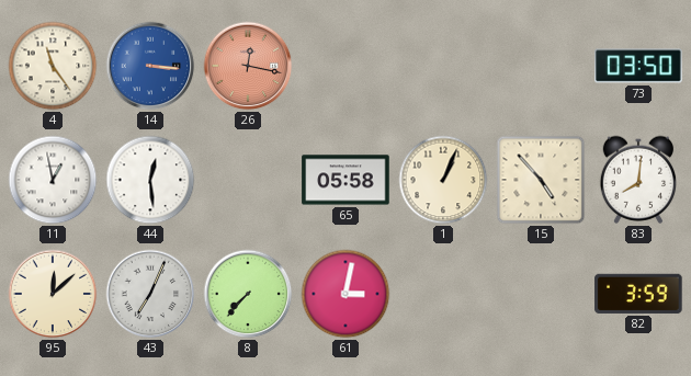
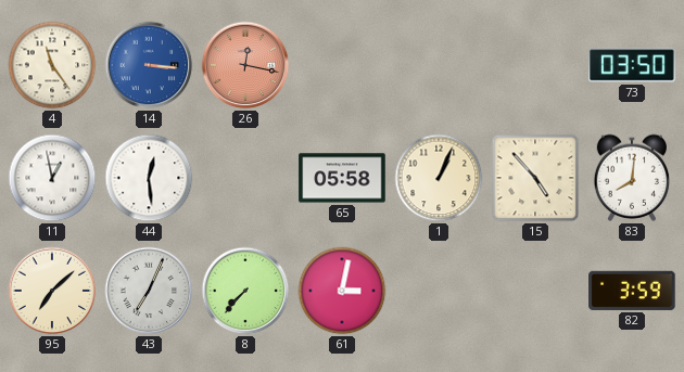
95: 12:08 -> 7:08
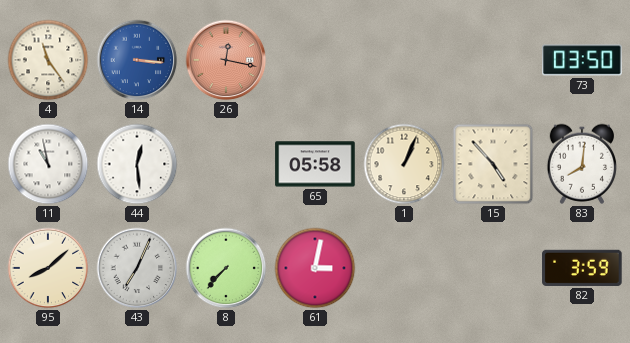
11: 12:58 -> 10:58
95: 7:08 -> 8:08
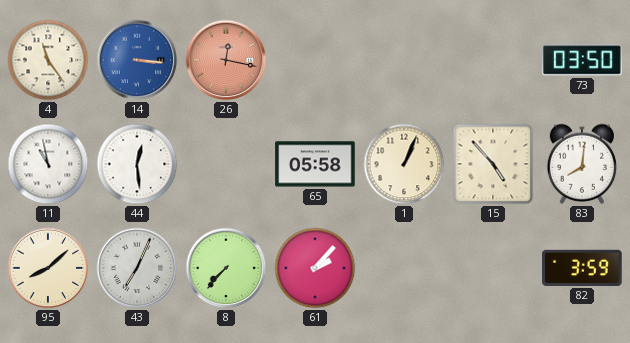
61: 3:02 -> 2:07
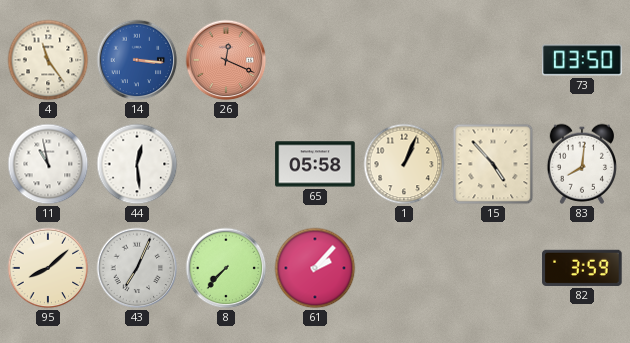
26: 12:17 -> 12:19
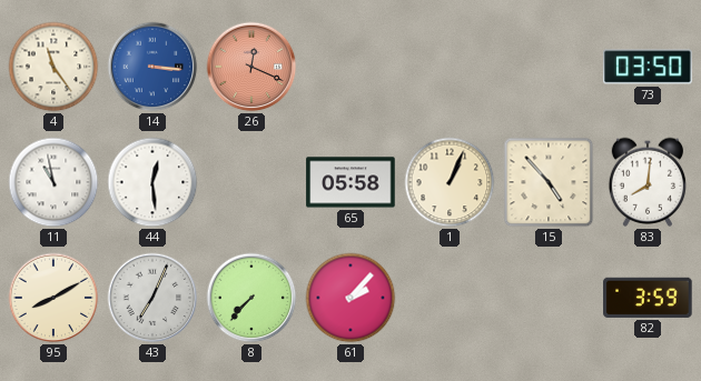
95: 8:08 -> 8:10
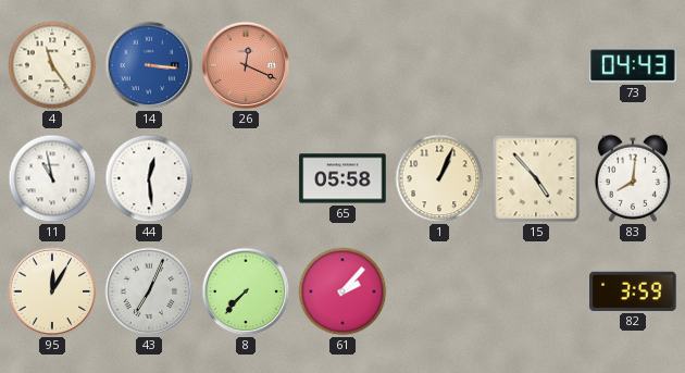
73: 03:50 -> 04:43
95: 8:10 -> 12:05
